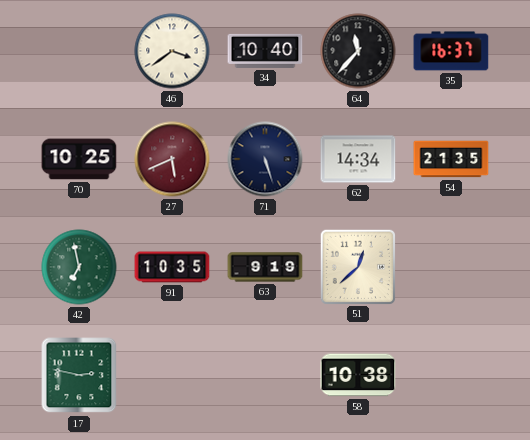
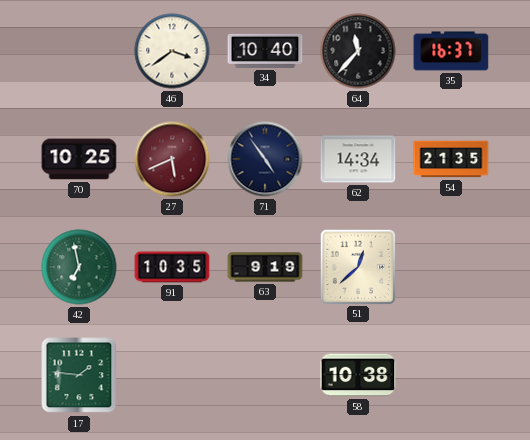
71: 5:27 -> 4:54
17: 2:47 -> 1:46
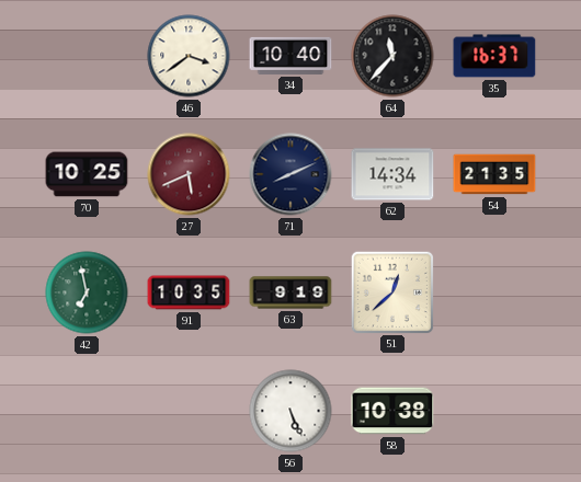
71: 4:54 -> 8:11
17: 1:46 -> none
56: none -> 5:26
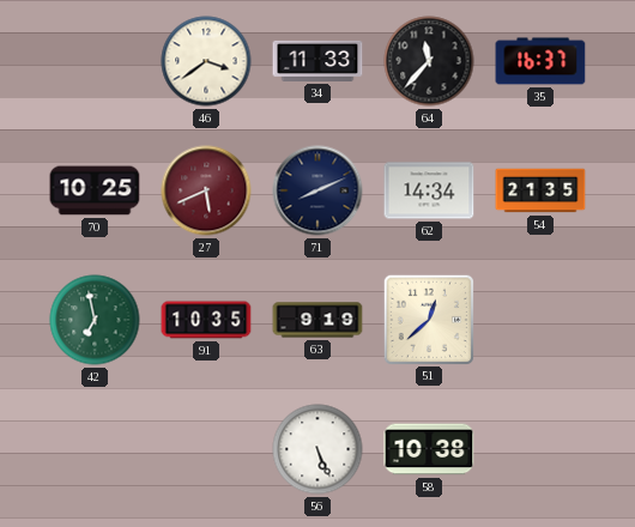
34: 10:40 -> 11:33
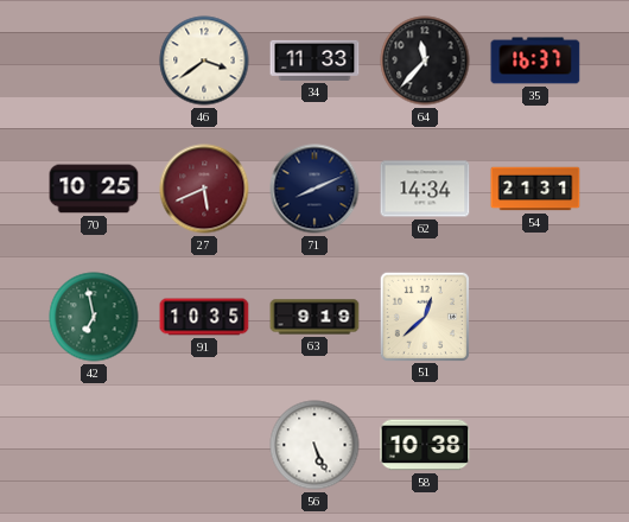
54: 21:35 -> 21:31
